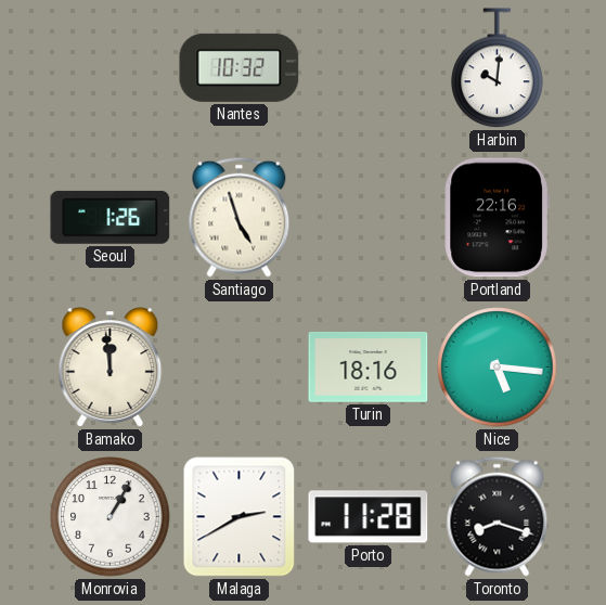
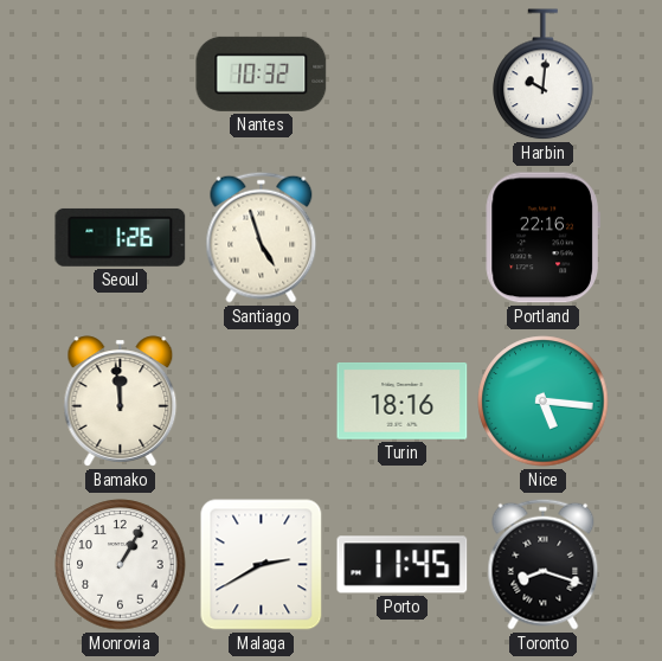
Porto: 11:28 -> 11:45
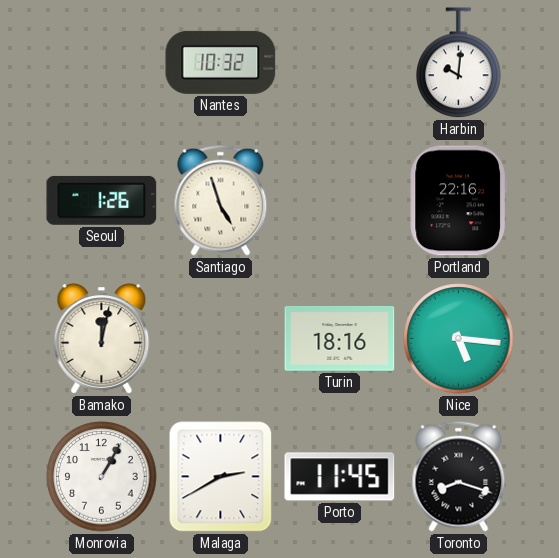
Bamako: 11:59 -> 12:02
